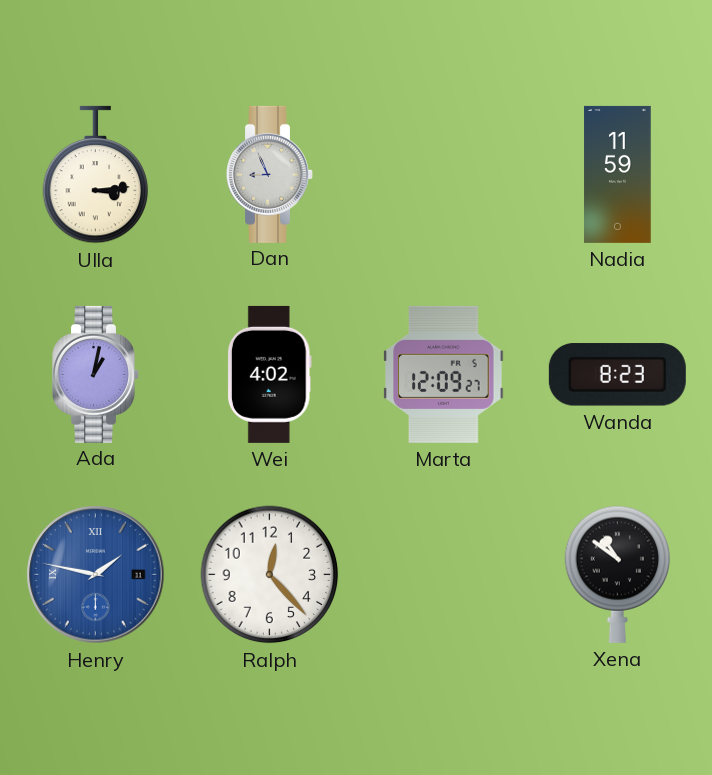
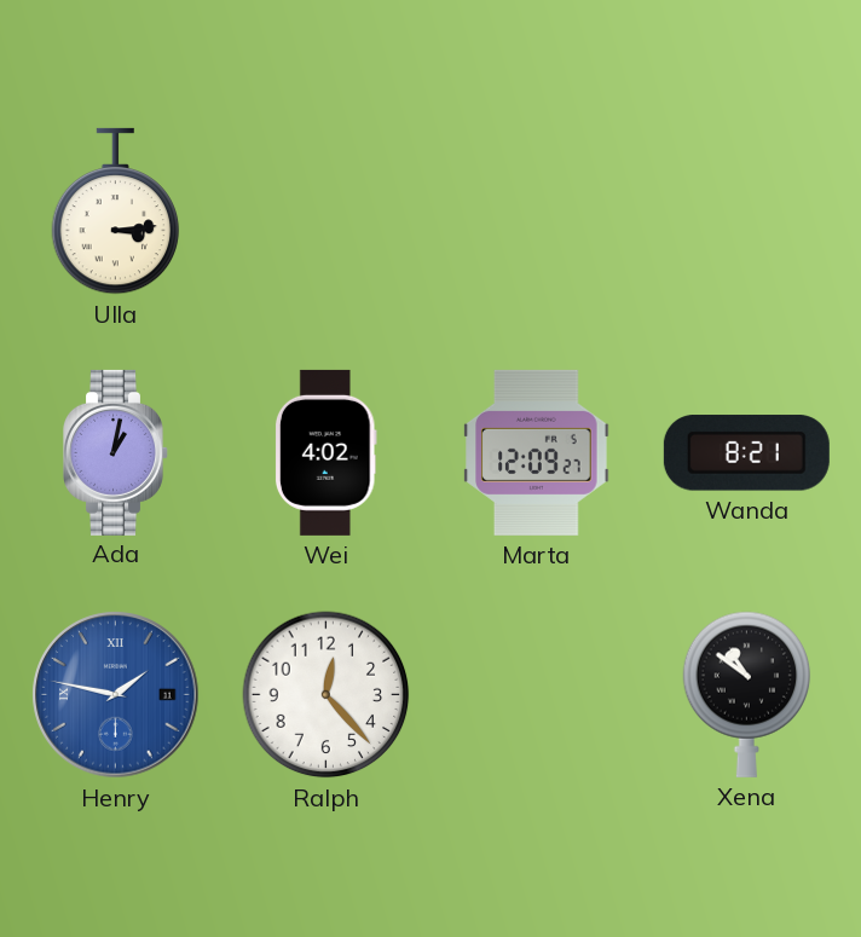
Dan: 8:56 -> none
Nadia: 11:59 -> none
Wanda: 8:23 -> 8:21
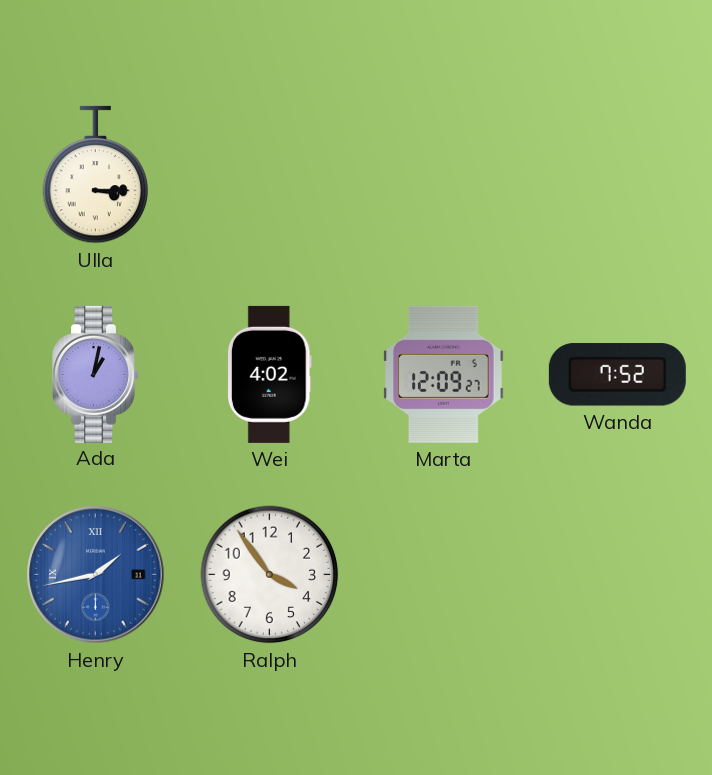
Ulla: 3:14 -> 3:15
Wanda: 8:21 -> 7:52
Henry: 1:47 -> 1:43
Ralph: 12:23 -> 3:54
Xena: 10:51 -> none
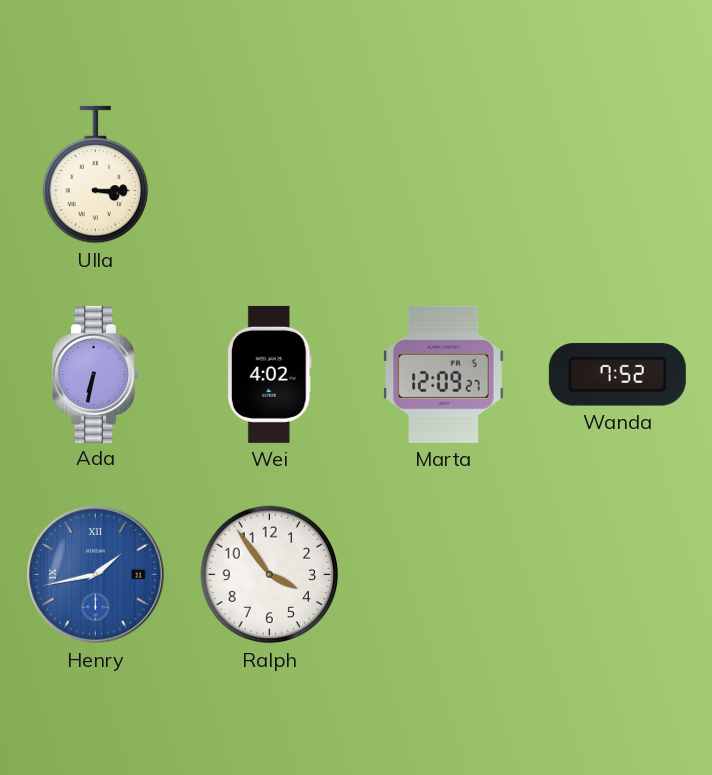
Ada: 1:02 -> 6:32
